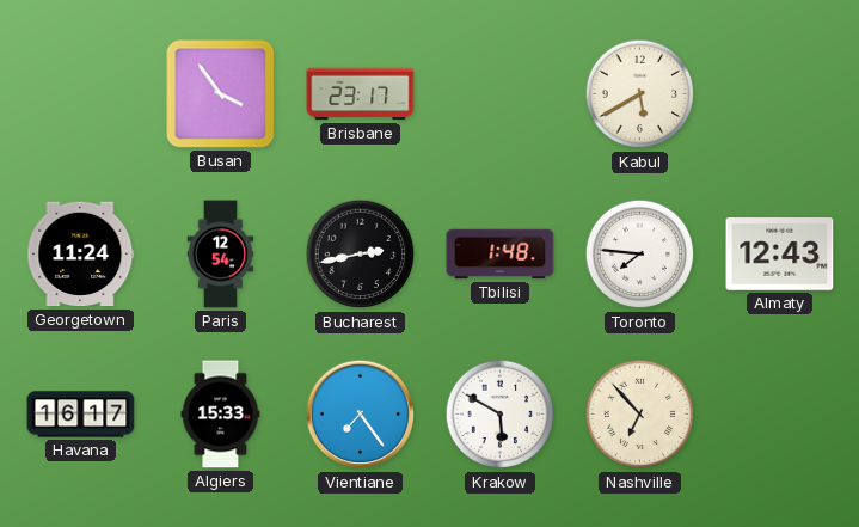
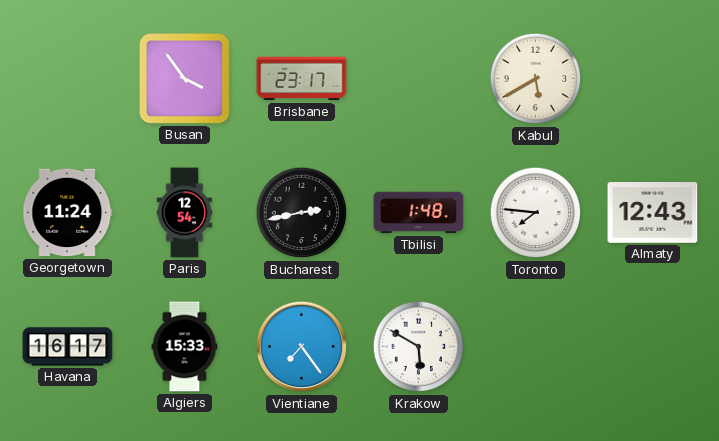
Nashville: 6:53 -> none
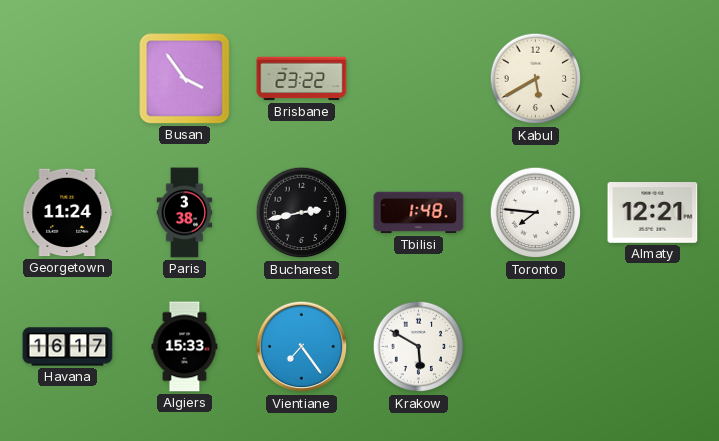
Brisbane: 23:17 -> 23:22
Paris: 12:54 -> 3:38
Almaty: 12:43 -> 12:21
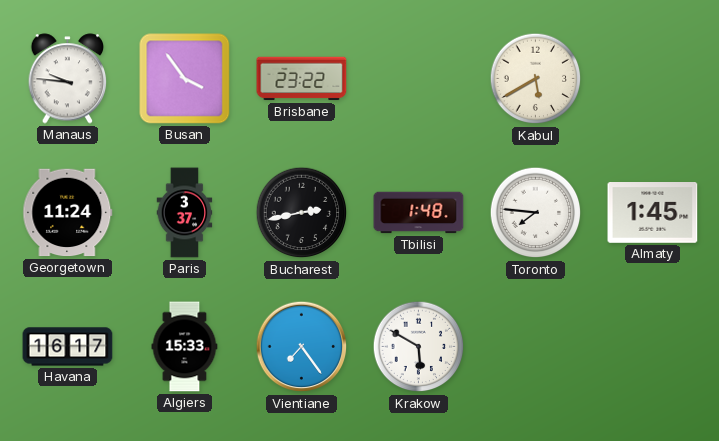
Manaus: none -> 9:46
Paris: 3:38 -> 3:37
Almaty: 12:21 -> 1:45
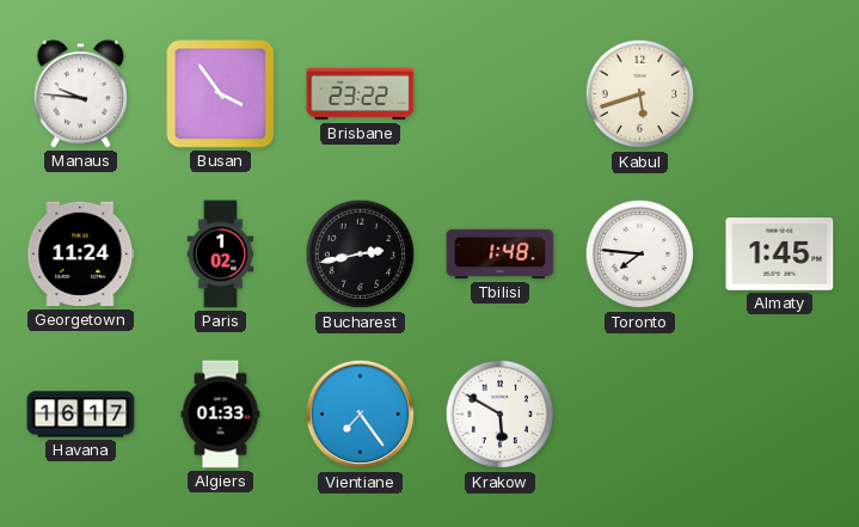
Kabul: 5:40 -> 5:42
Paris: 3:37 -> 1:02
Algiers: 15:33 -> 01:33
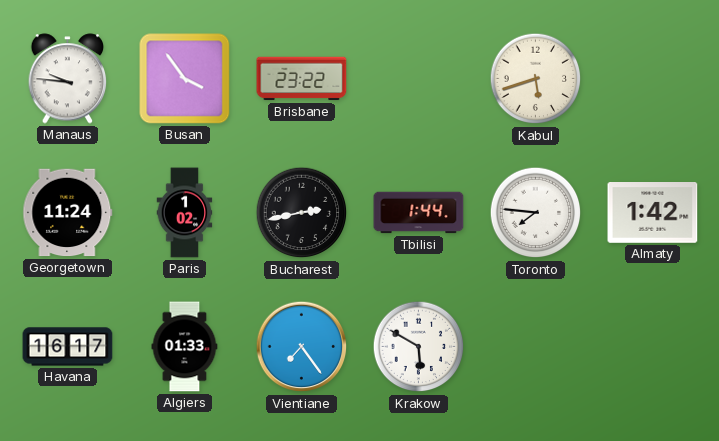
Tbilisi: 1:48 -> 1:44
Almaty: 1:45 -> 1:42
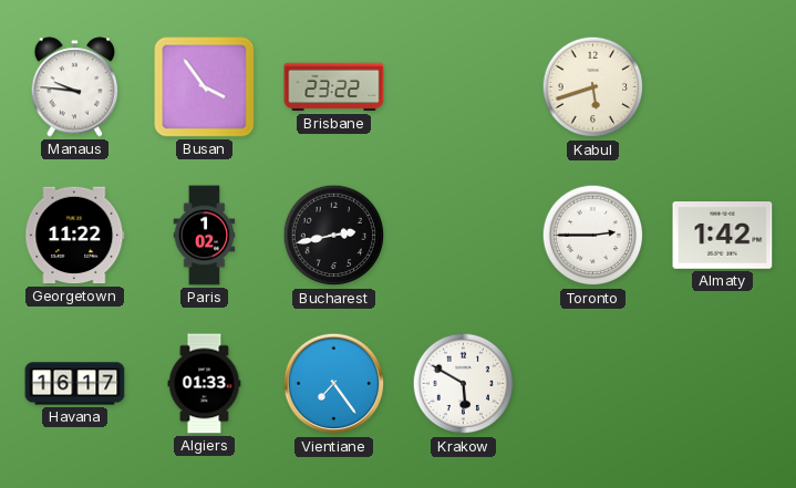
Georgetown: 11:24 -> 11:22
Tbilisi: 1:44 -> none
Toronto: 7:46 -> 2:45
